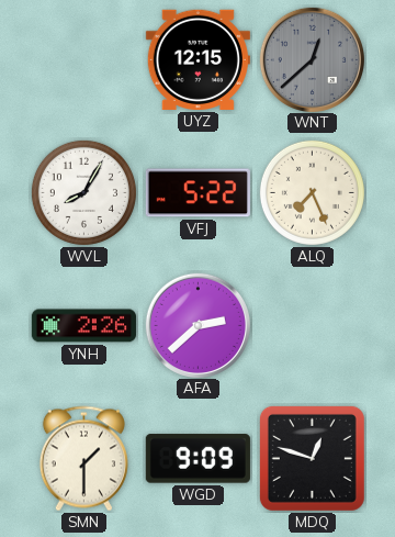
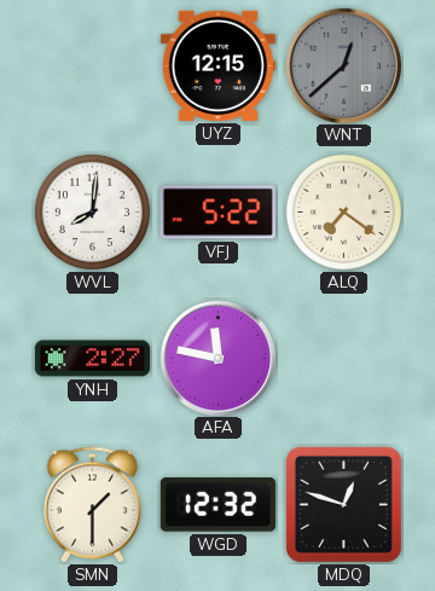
WVL: 8:05 -> 8:01
ALQ: 7:26 -> 7:21
YNH: 2:26 -> 2:27
AFA: 2:38 -> 11:47
WGD: 9:09 -> 12:32
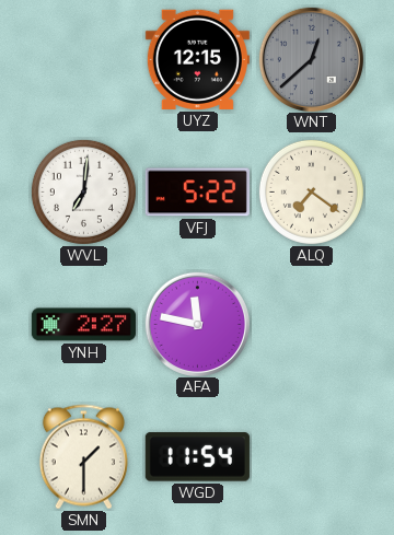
WVL: 8:01 -> 7:01
WGD: 12:32 -> 11:54
MDQ: 12:48 -> none
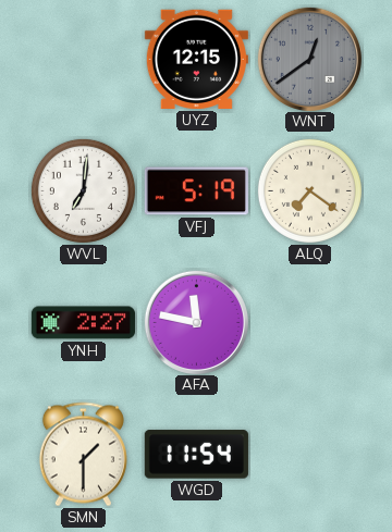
WNT: 12:38 -> 12:39
VFJ: 5:22 -> 5:19
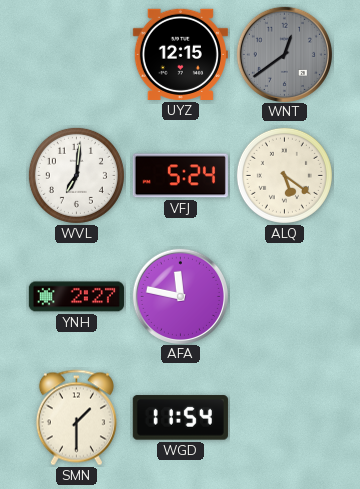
VFJ: 5:19 -> 5:24
ALQ: 7:21 -> 5:21
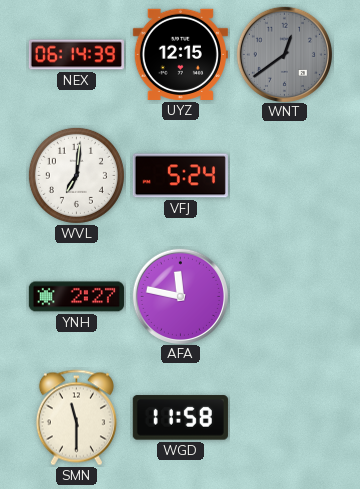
NEX: none -> 06:14
ALQ: 5:21 -> none
SMN: 1:30 -> 11:30
WGD: 11:54 -> 11:58
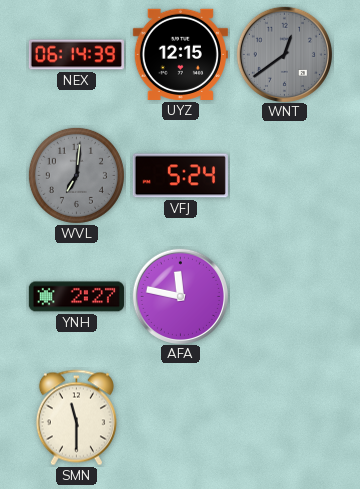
WVL dial: white -> grey
WGD: 11:58 -> none
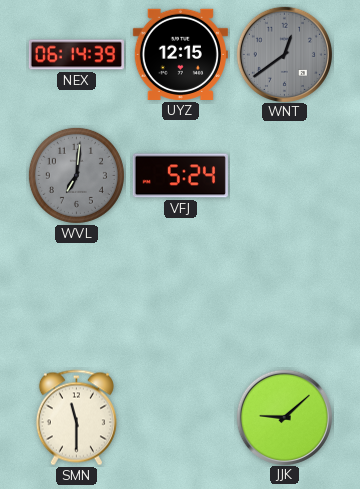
YNH: 2:27 -> none
AFA: 11:47 -> none
JJK: none -> 9:08
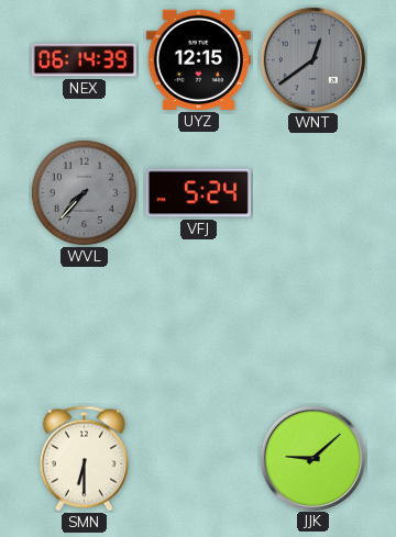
WVL: 7:01 -> 7:37
SMN: 11:30 -> 6:30
